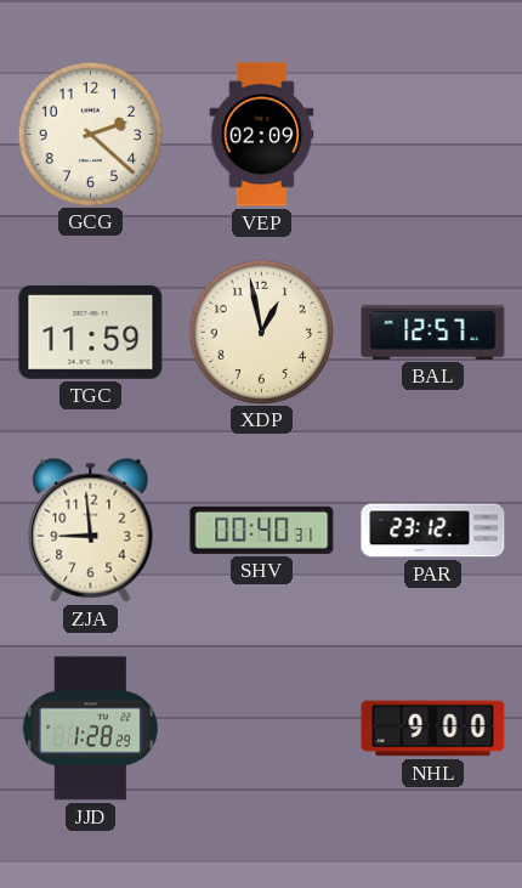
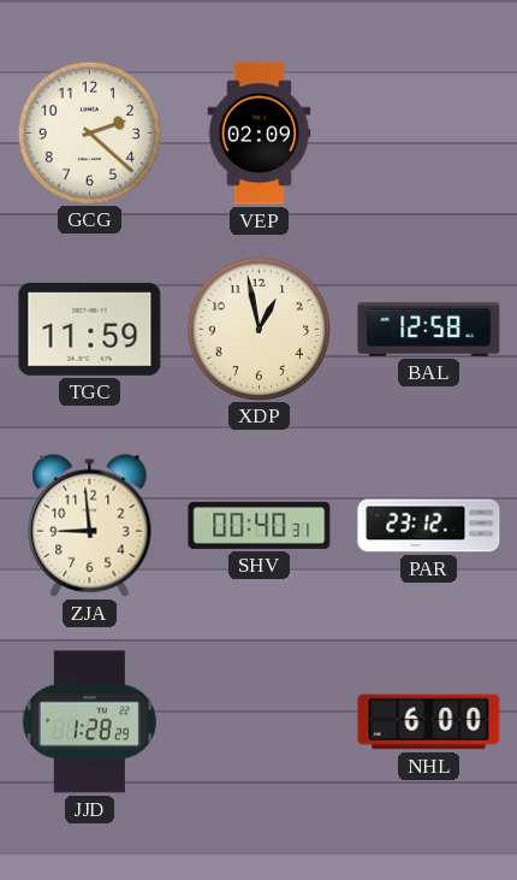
BAL: 12:57 -> 12:58
NHL: 9:00 -> 6:00
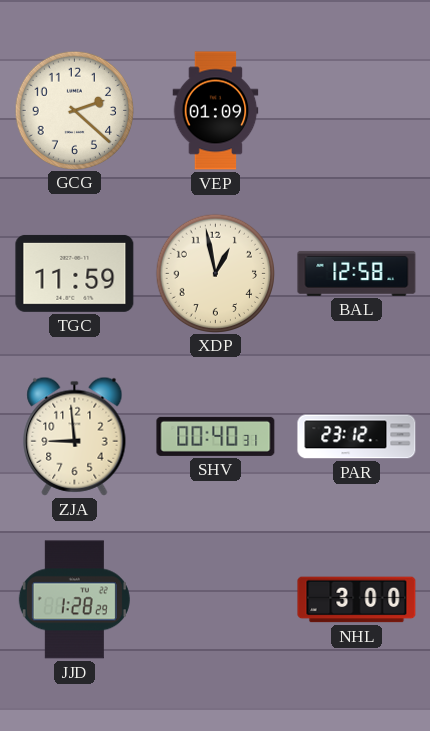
VEP: 02:09 -> 01:09
NHL: 6:00 -> 3:00
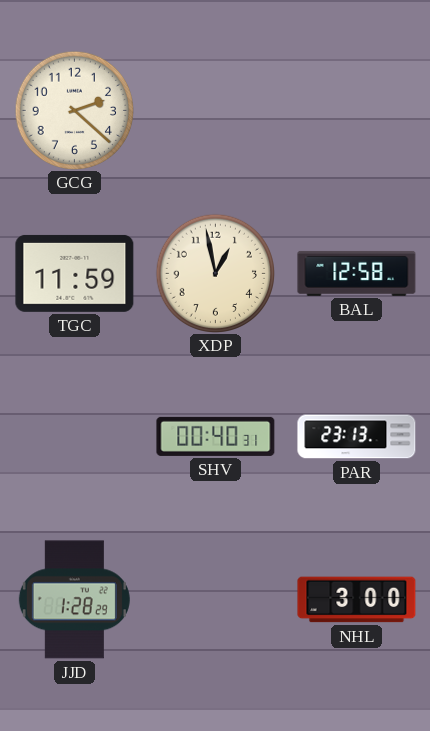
VEP: 01:09 -> none
ZJA: 8:59 -> none
PAR: 23:12 -> 23:13
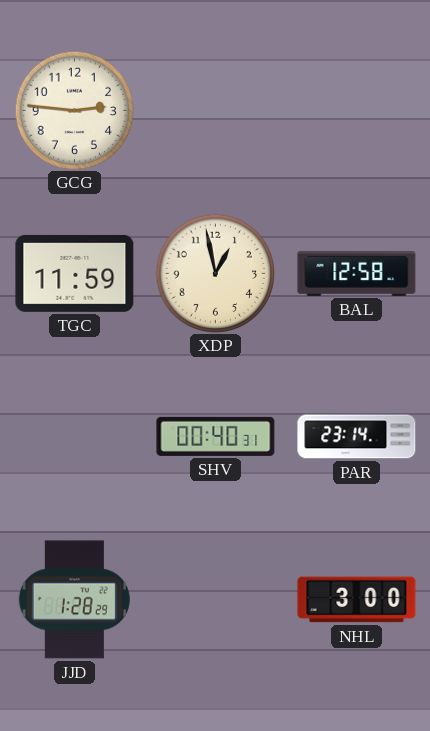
GCG: 2:22 -> 2:46
PAR: 23:13 -> 23:14
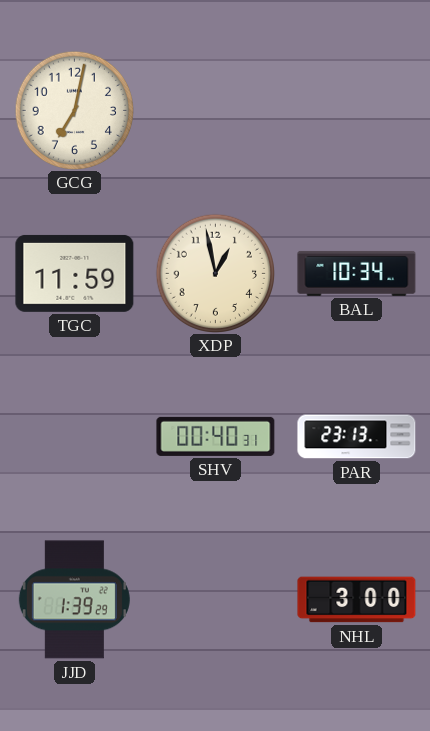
GCG: 2:46 -> 7:02
BAL: 12:58 -> 10:34
PAR: 23:14 -> 23:13
JJD: 1:28 -> 1:39
